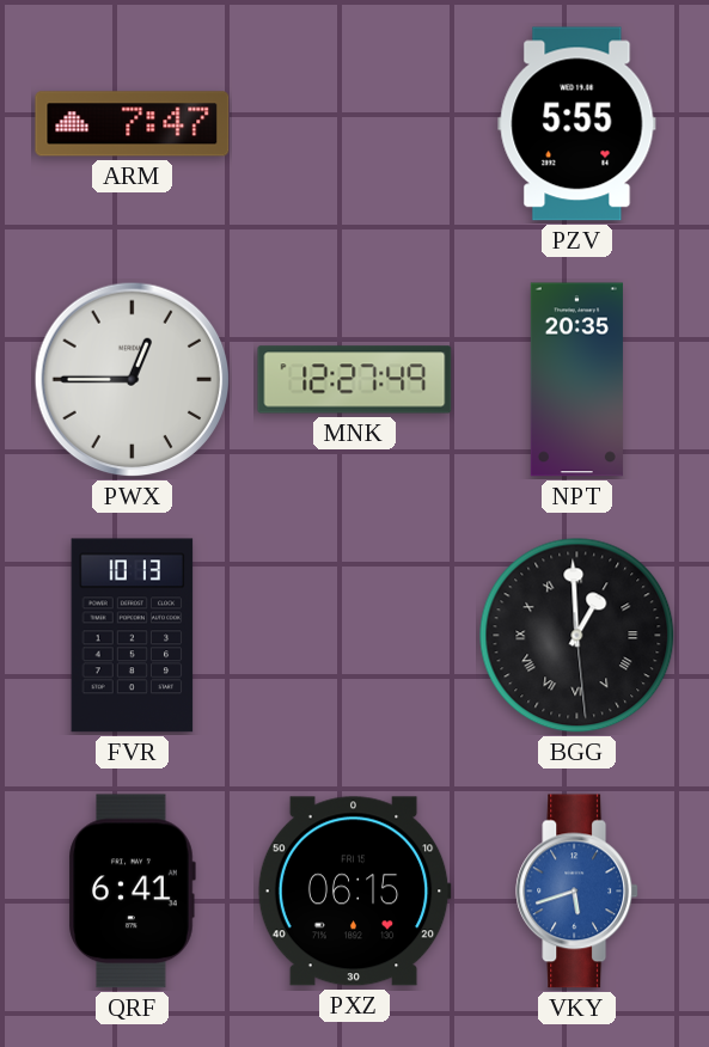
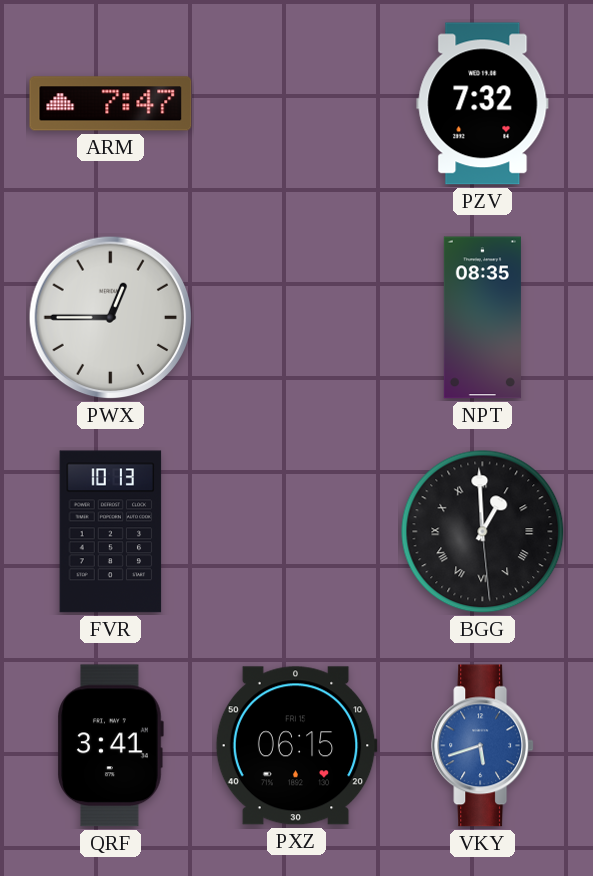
PZV: 5:55 -> 7:32
MNK: 12:27 -> none
NPT: 20:35 -> 08:35
QRF: 6:41 -> 3:41
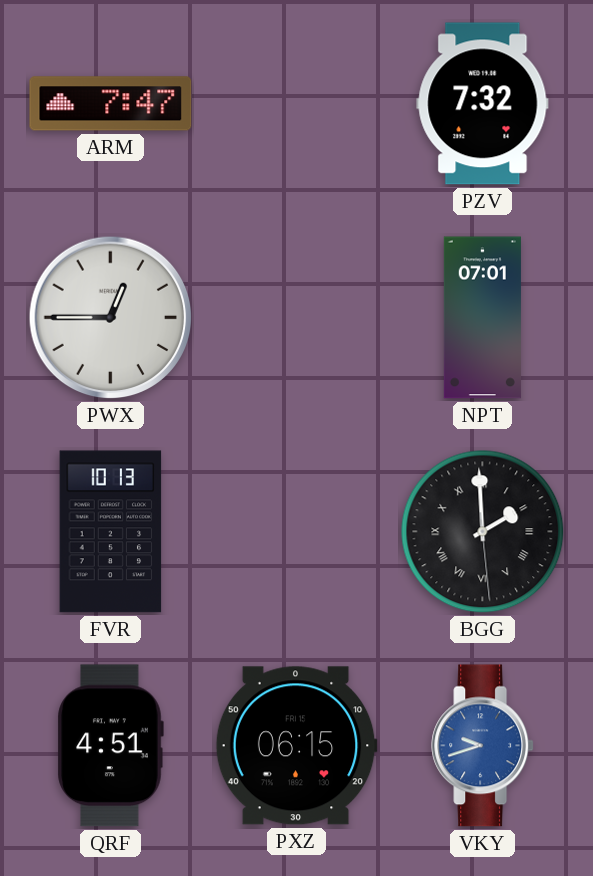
NPT: 08:35 -> 07:01
BGG: 12:59 -> 1:59
QRF: 3:41 -> 4:51
VKY: 5:42 -> 9:42
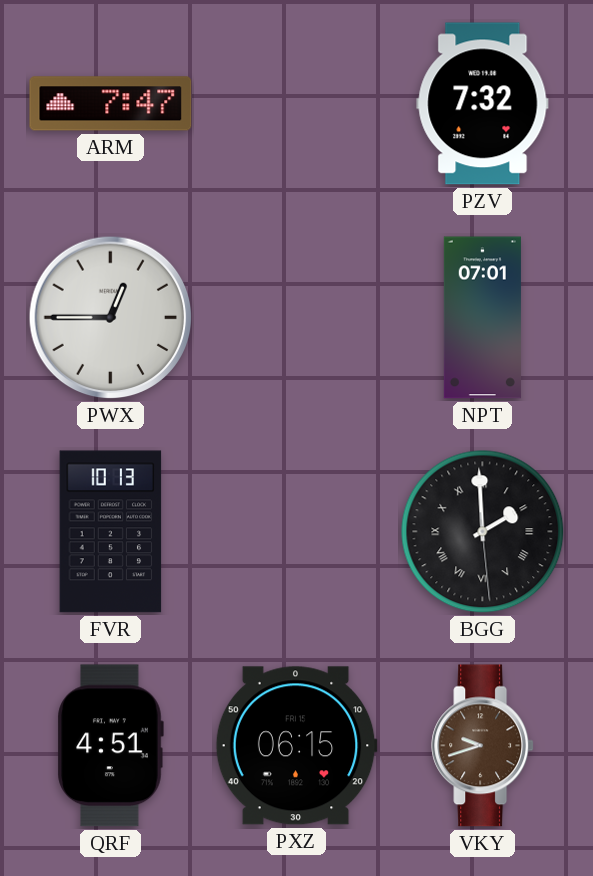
VKY dial: blue -> brown
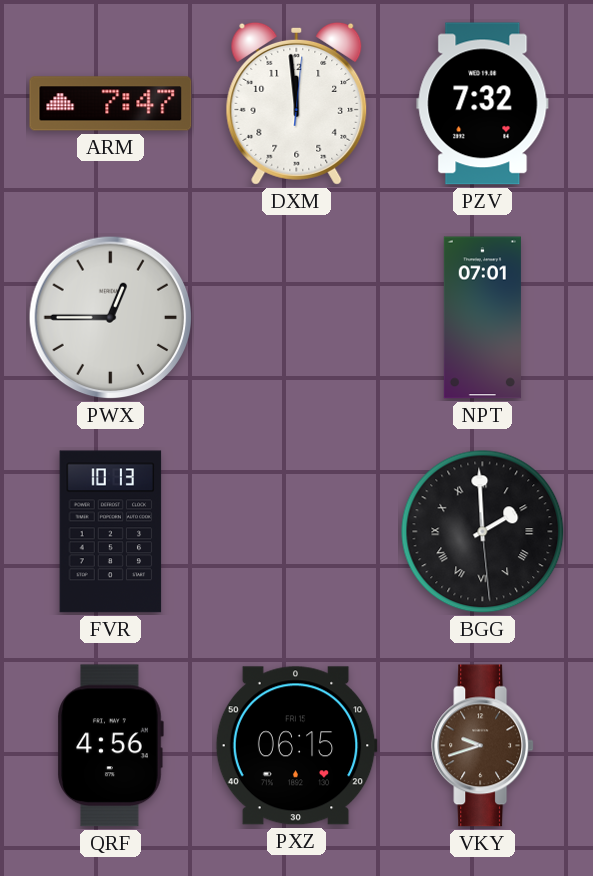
DXM: none -> 11:59
QRF: 4:51 -> 4:56
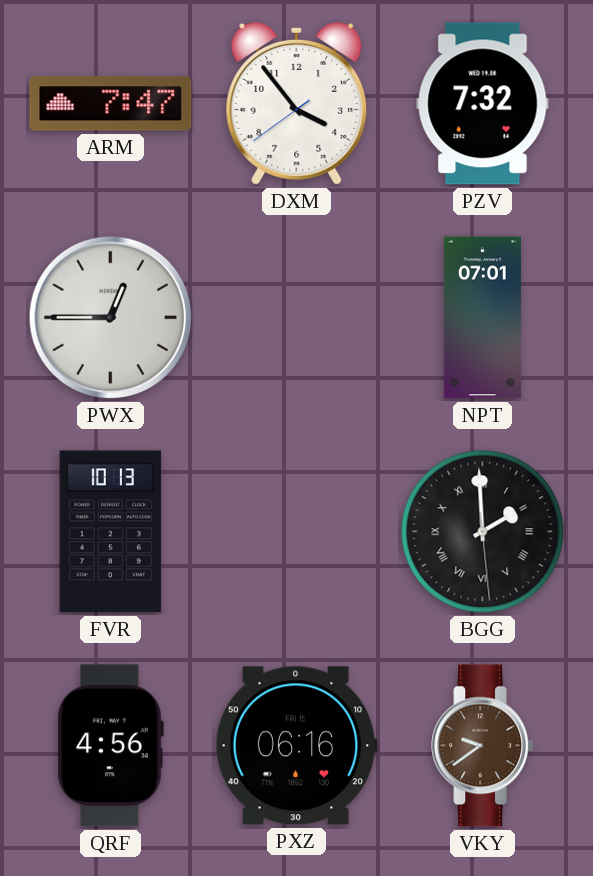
DXM: 11:59 -> 3:53
PXZ: 06:15 -> 06:16
VKY: 9:42 -> 9:39
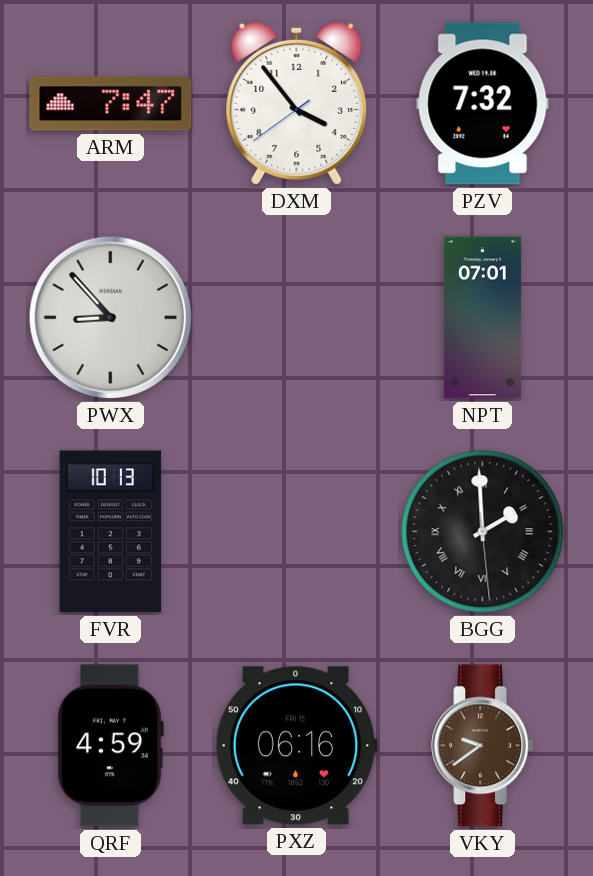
PWX: 12:45 -> 8:53
QRF: 4:56 -> 4:59
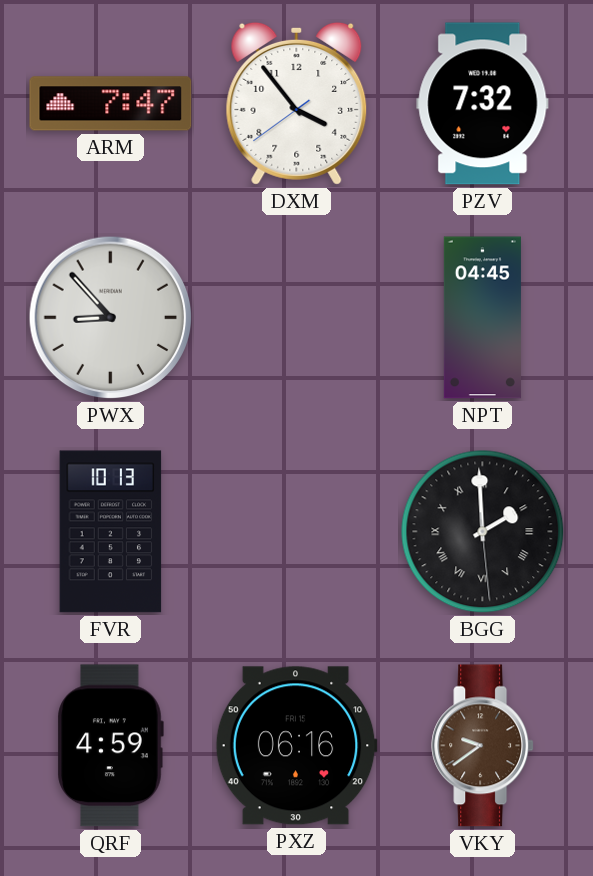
NPT: 07:01 -> 04:45
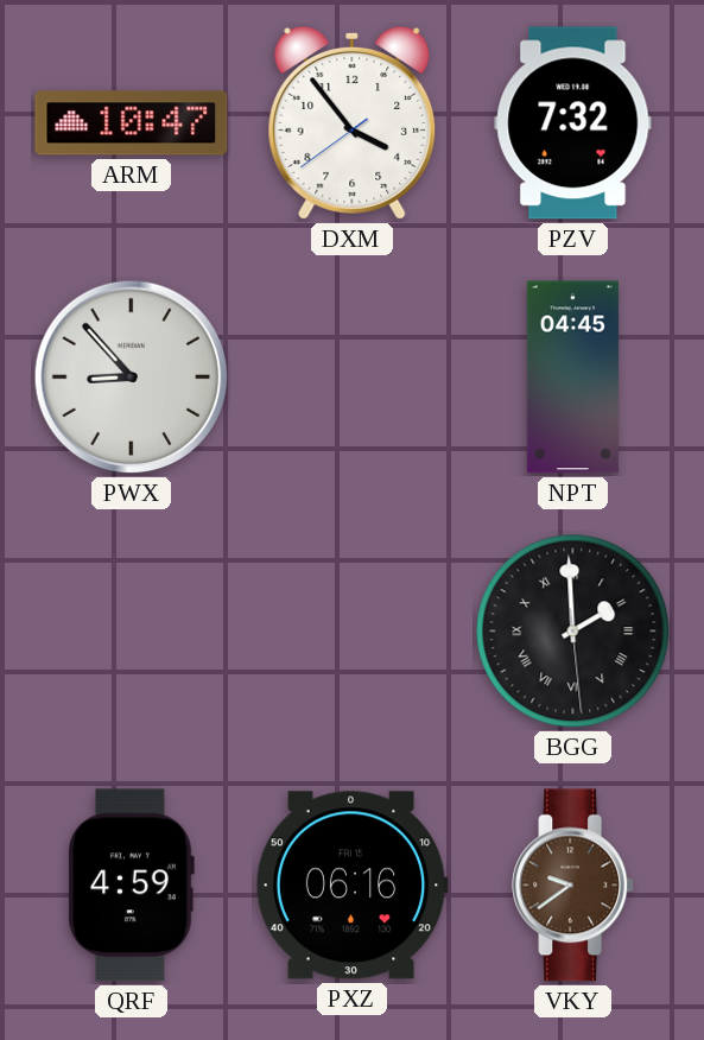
ARM: 7:47 -> 10:47
FVR: 10:13 -> none
